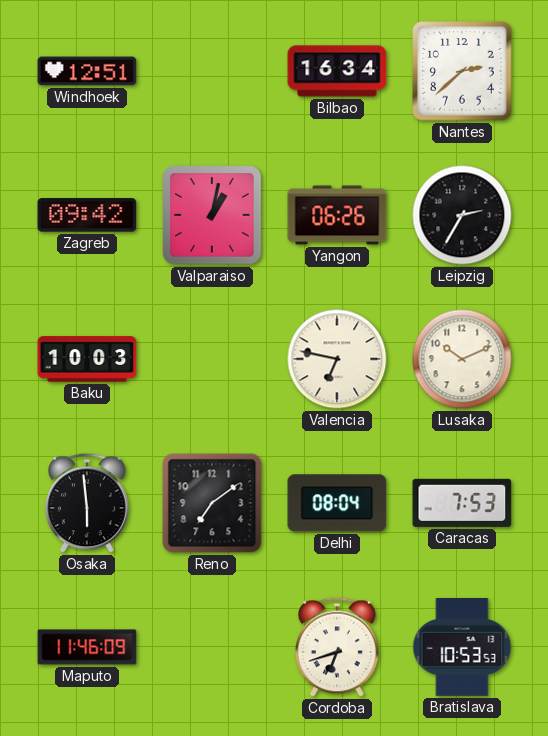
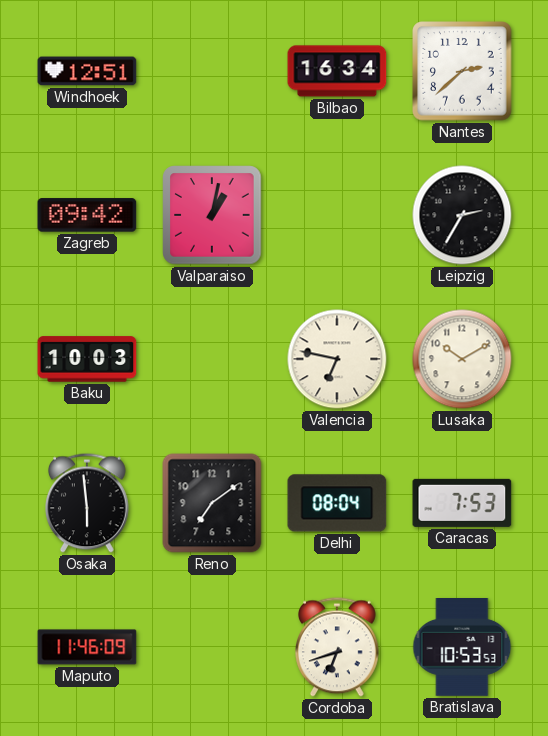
Yangon: 06:26 -> none
Lusaka: 10:11 -> 10:10
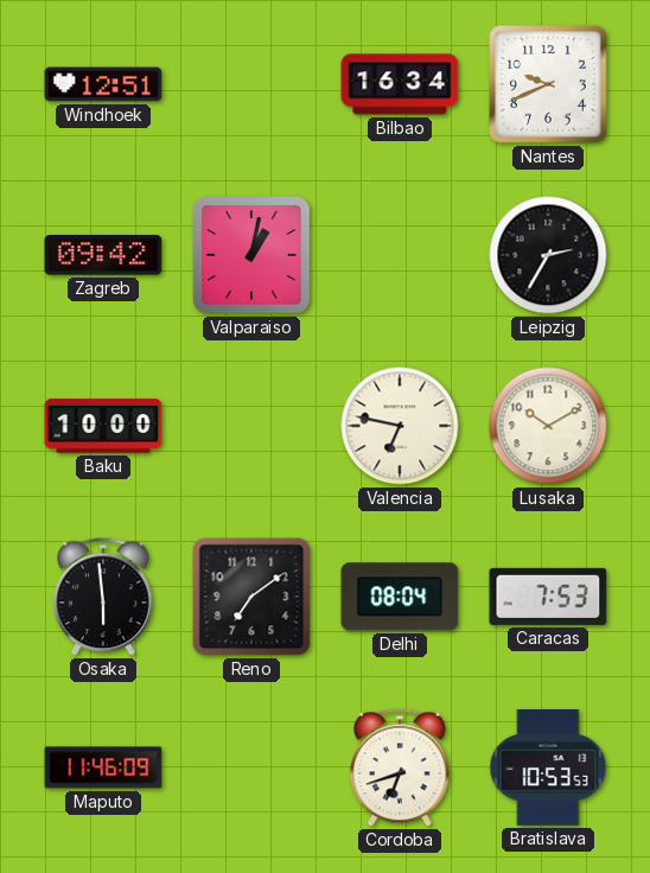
Nantes: 2:38 -> 9:41
Baku: 10:03 -> 10:00
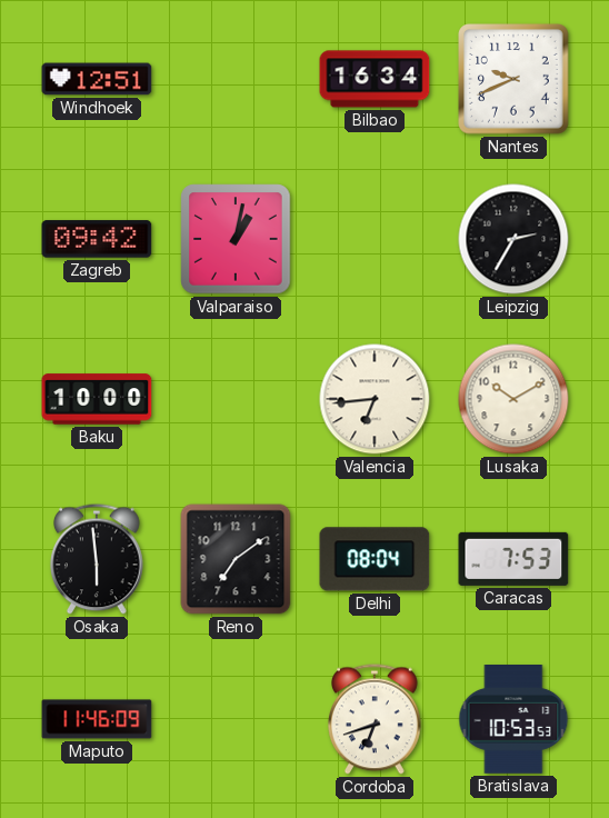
Valencia: 6:47 -> 6:44
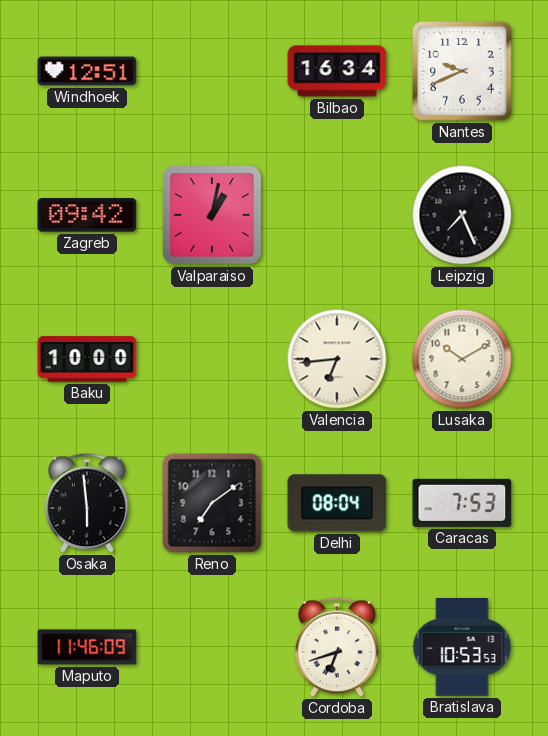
Leipzig: 2:35 -> 7:26
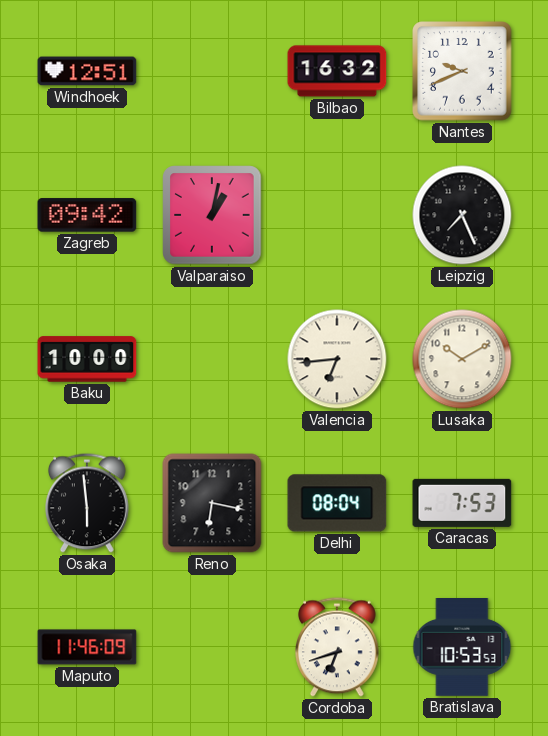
Bilbao: 16:34 -> 16:32
Reno: 7:09 -> 6:17
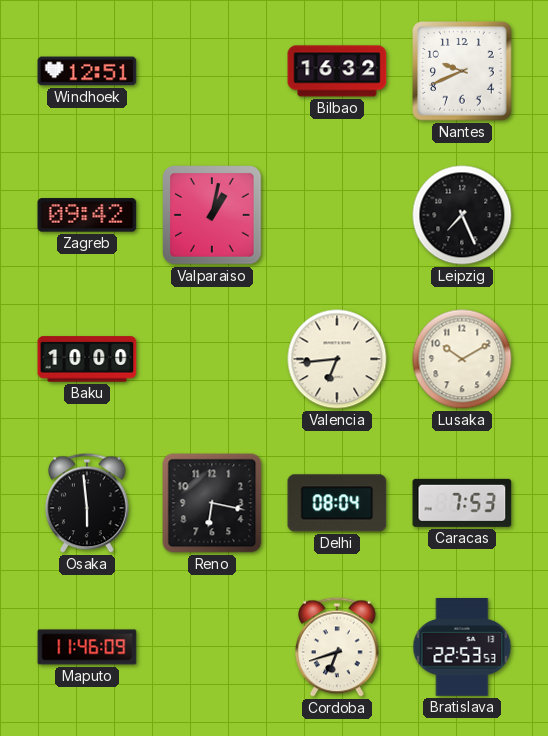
Bratislava: 10:53 -> 22:53
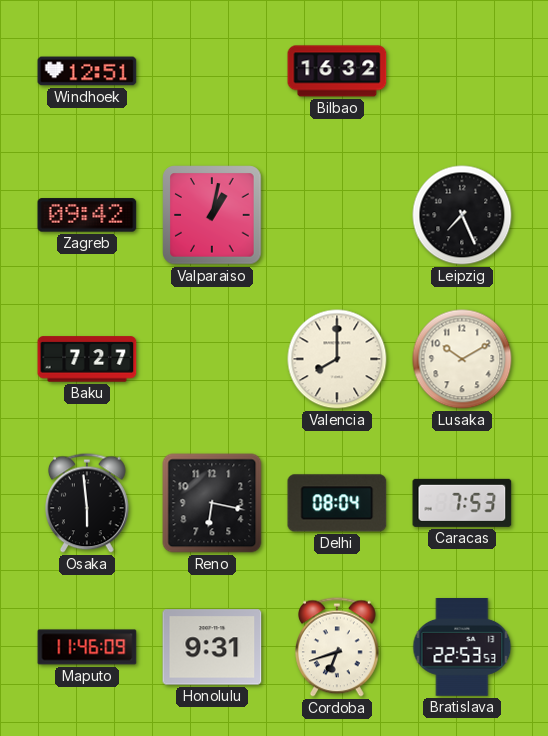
Nantes: 9:41 -> none
Baku: 10:00 -> 7:27
Valencia: 6:44 -> 8:00
Honolulu: none -> 9:31
